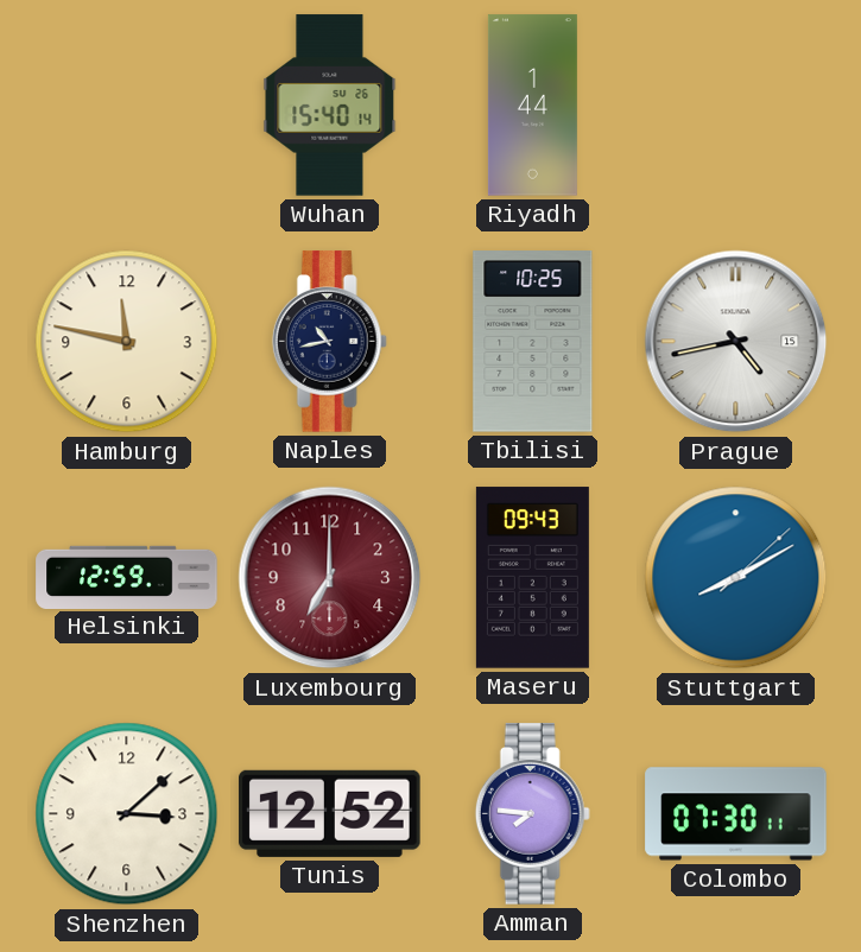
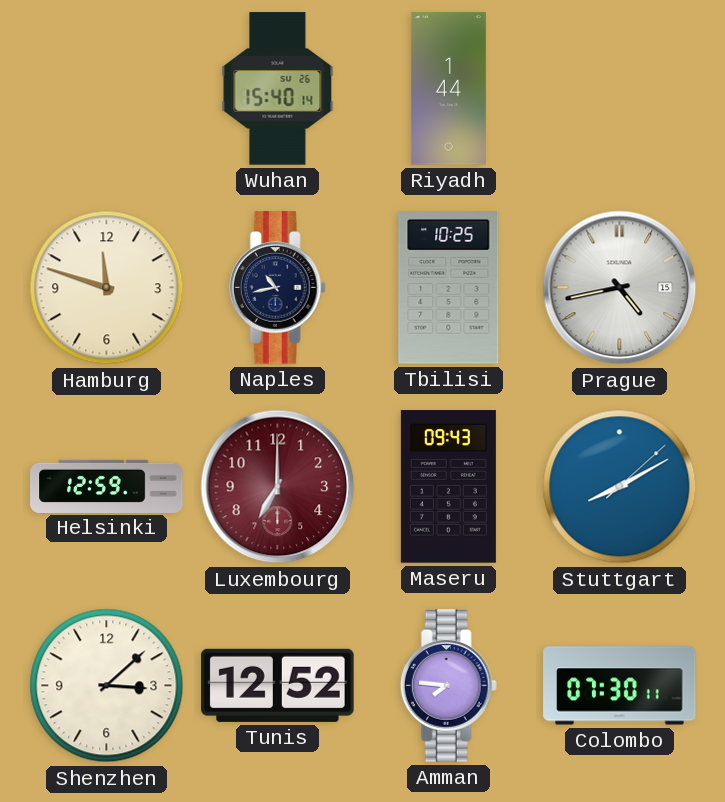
Hamburg: 11:47 -> 11:48
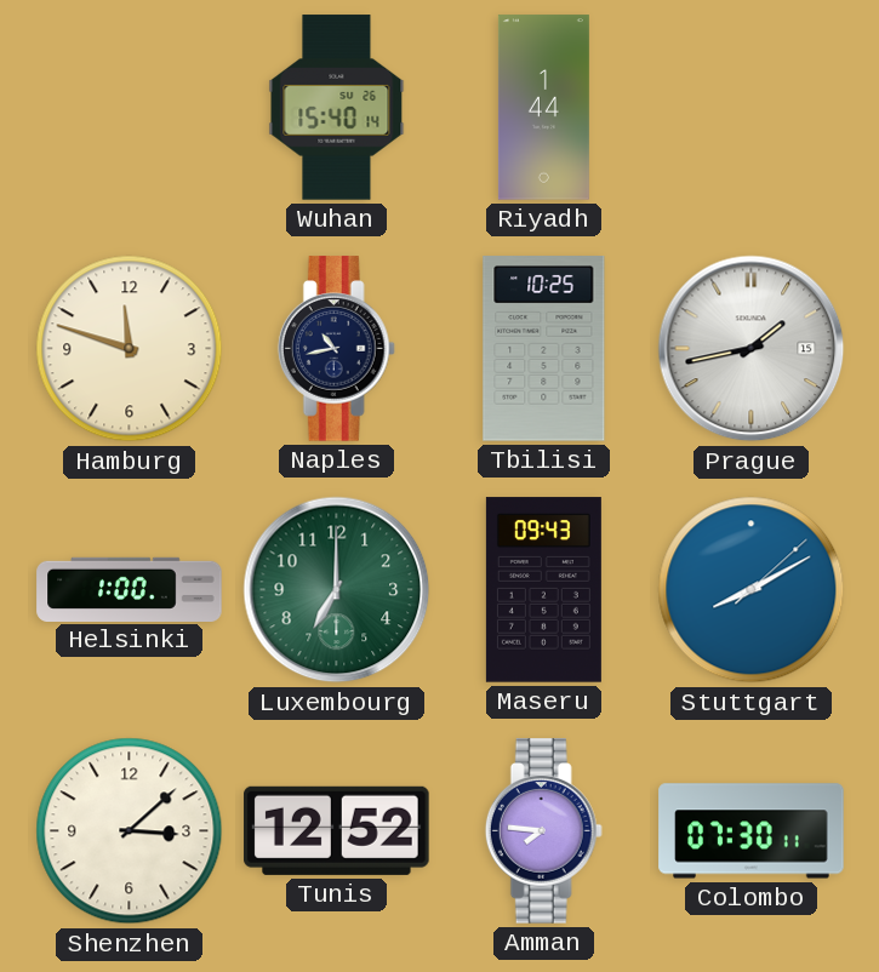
Prague: 4:43 -> 1:43
Helsinki: 12:59 -> 1:00
Luxembourg dial: burgundy -> green
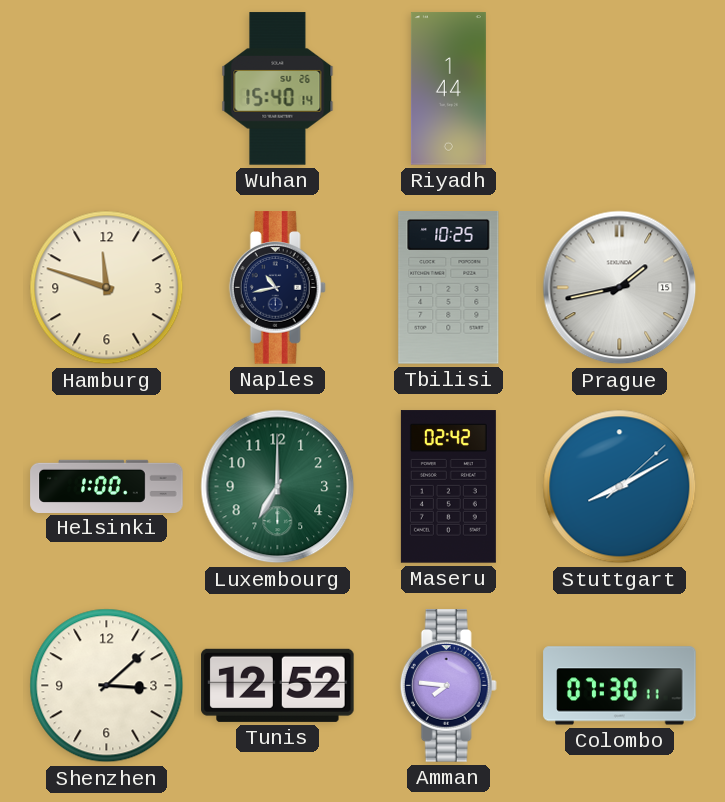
Maseru: 09:43 -> 02:42
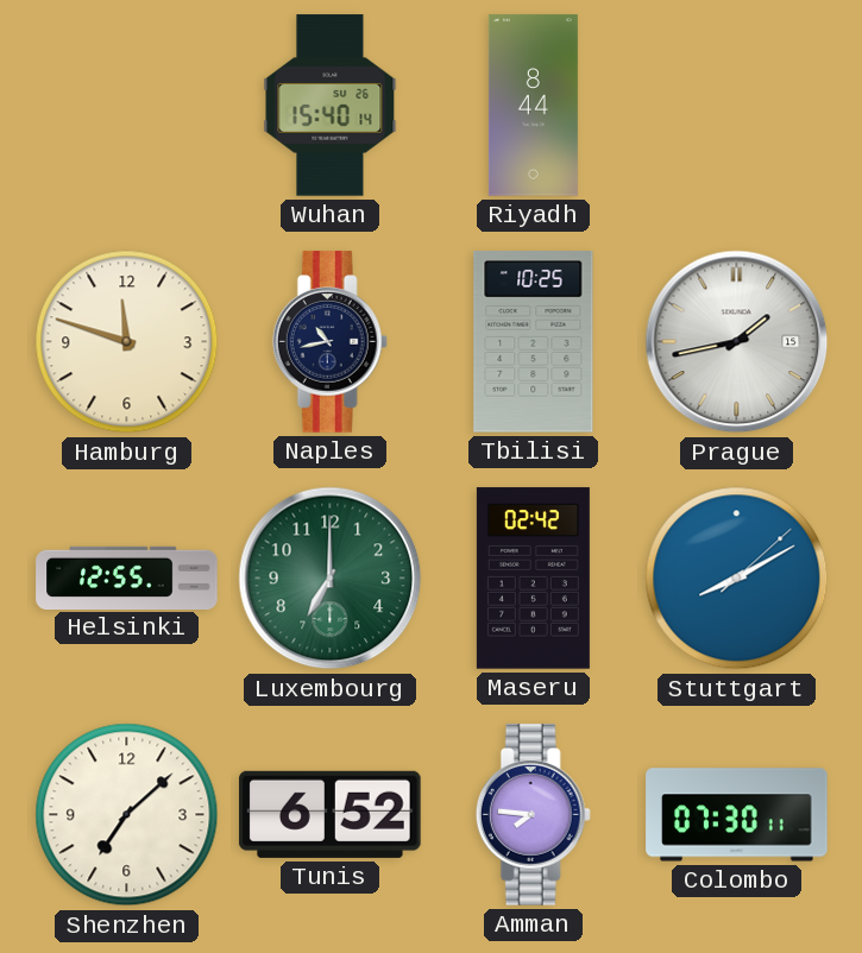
Riyadh: 1:44 -> 8:44
Helsinki: 1:00 -> 12:55
Shenzhen: 3:08 -> 7:08
Tunis: 12:52 -> 6:52
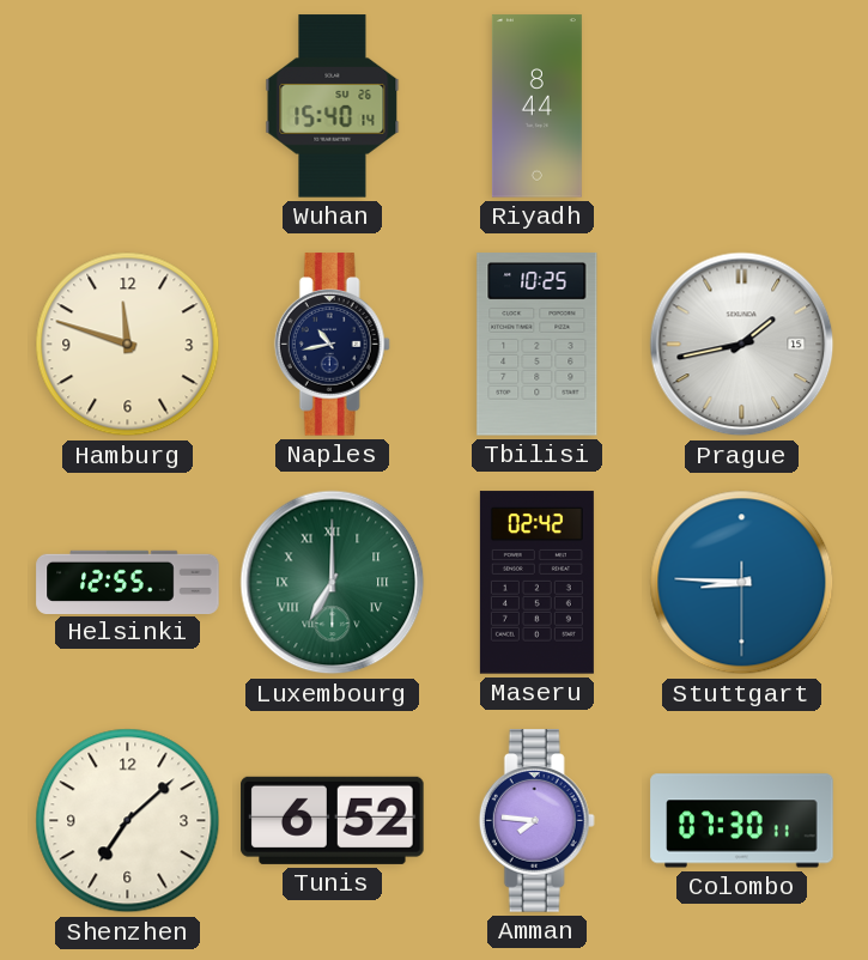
Luxembourg numerals: Arabic -> Roman
Stuttgart: 8:10 -> 8:45
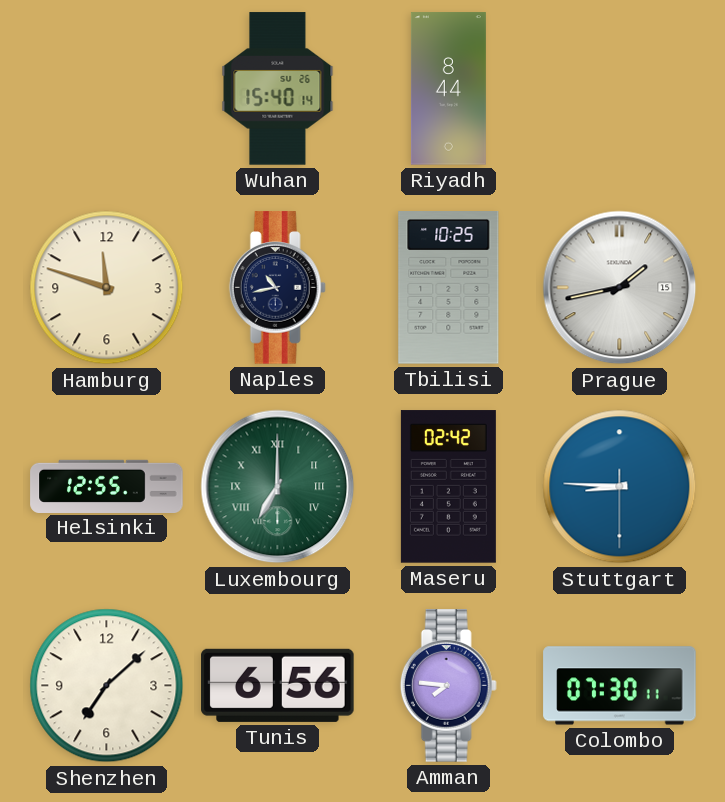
Tunis: 6:52 -> 6:56
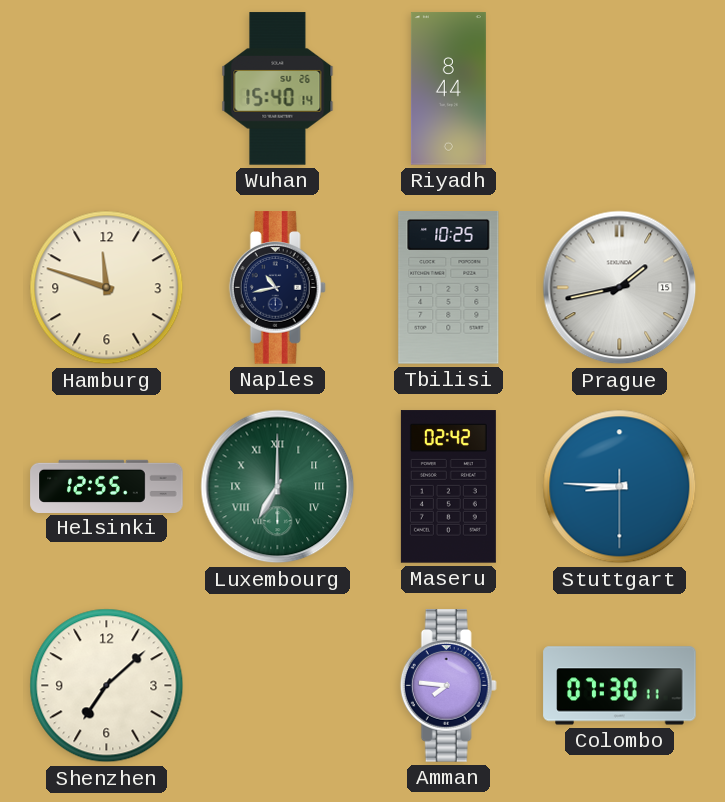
Tunis: 6:56 -> none
